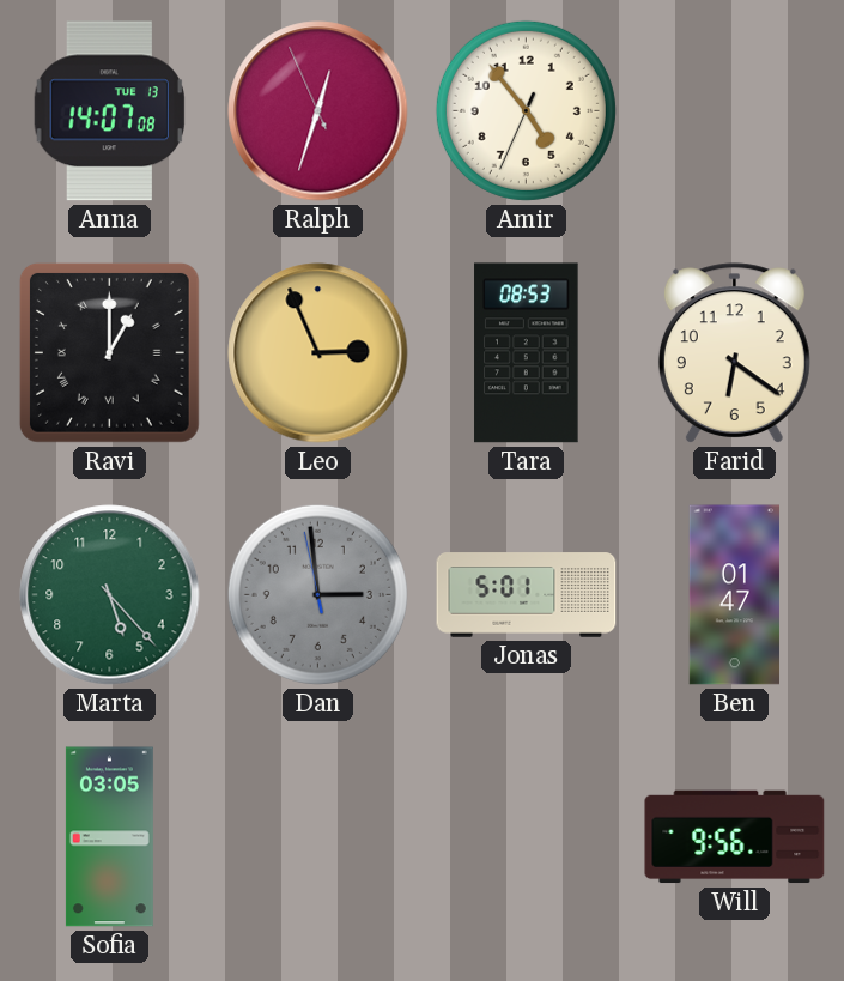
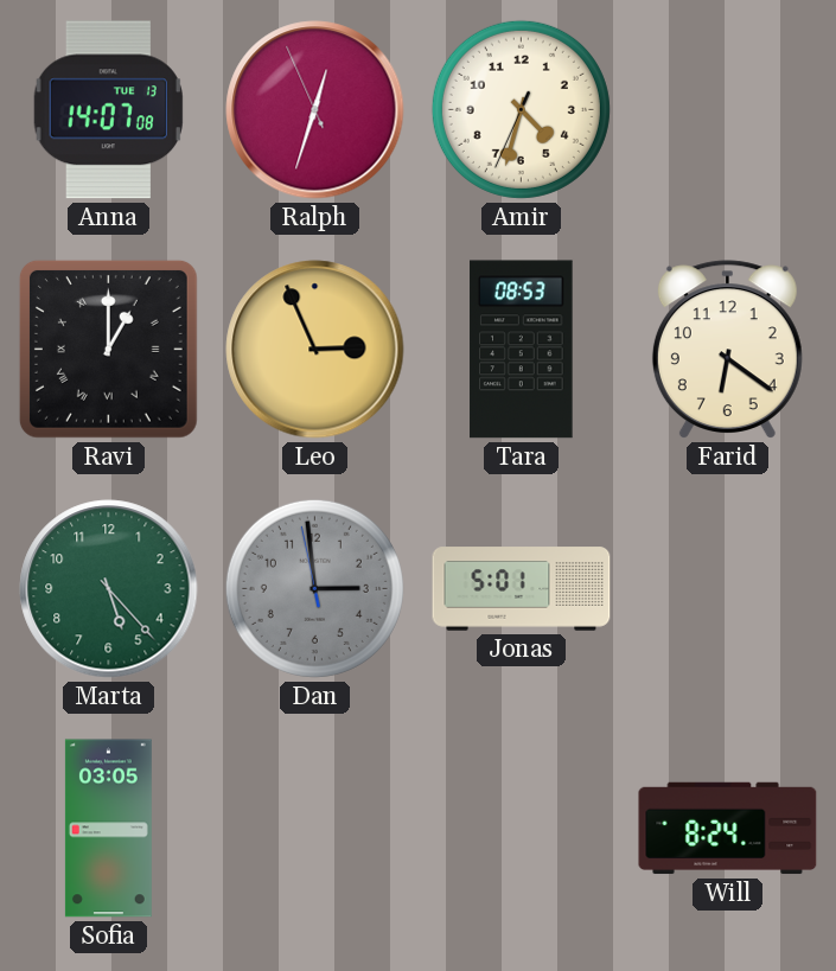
Amir: 4:53 -> 4:32
Ben: 01:47 -> none
Will: 9:56 -> 8:24
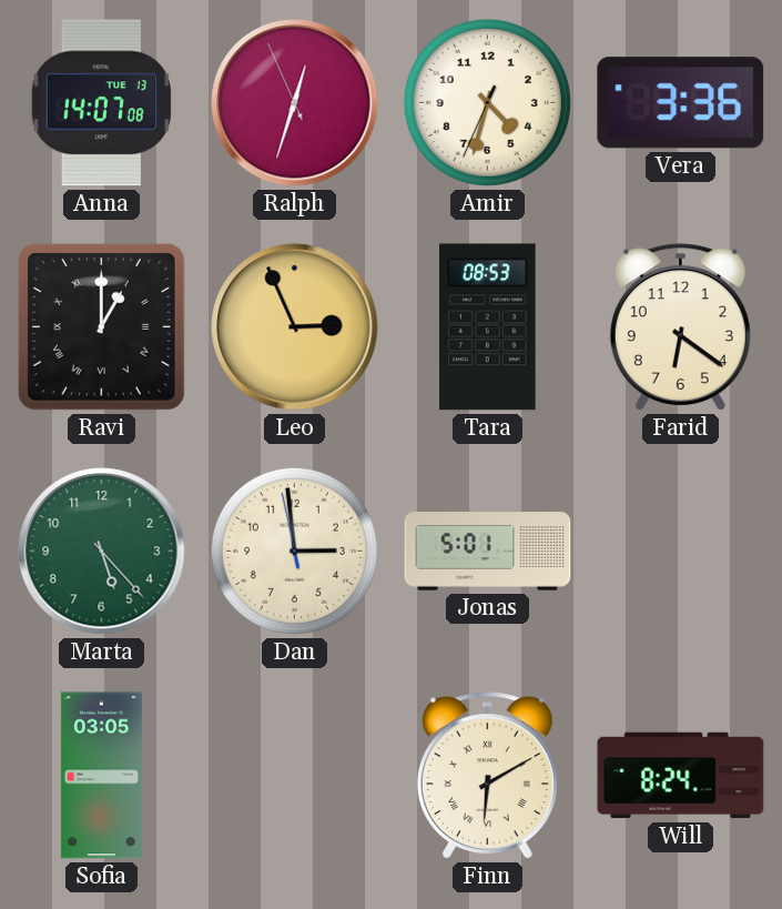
Vera: none -> 3:36
Dan dial: grey -> cream
Finn: none -> 6:10
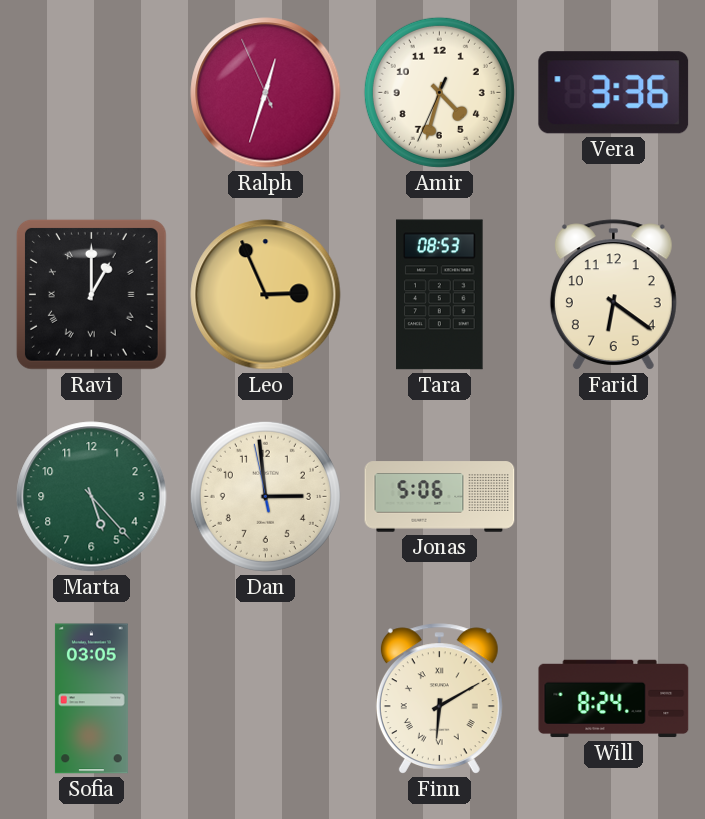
Anna: 14:07 -> none
Jonas: 5:01 -> 5:06
